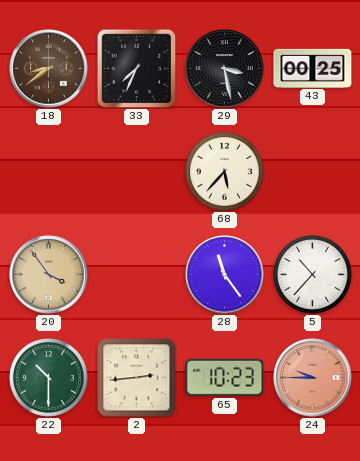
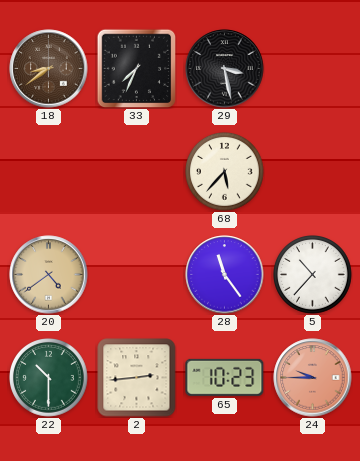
43: 00:25 -> none
20: 3:54 -> 4:39
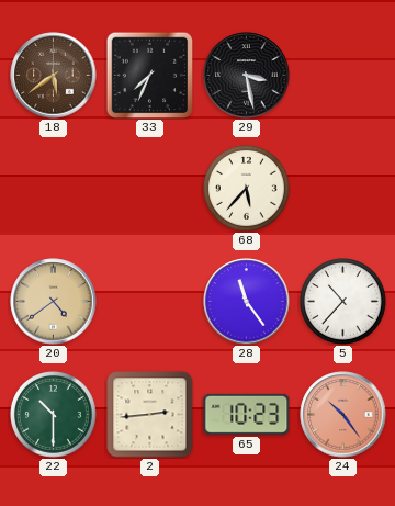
18: 8:39 -> 5:39
24: 9:45 -> 10:24
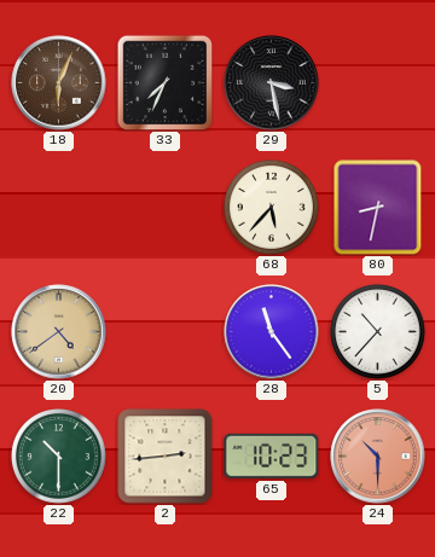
18: 5:39 -> 6:04
80: none -> 8:32
24: 10:24 -> 10:30
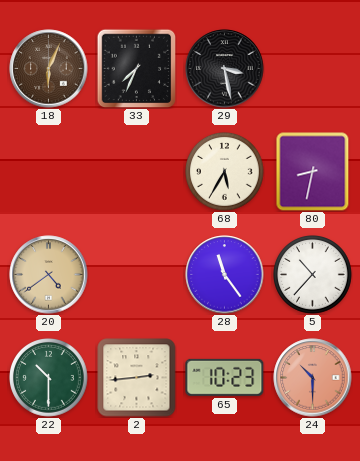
68: 5:37 -> 5:35
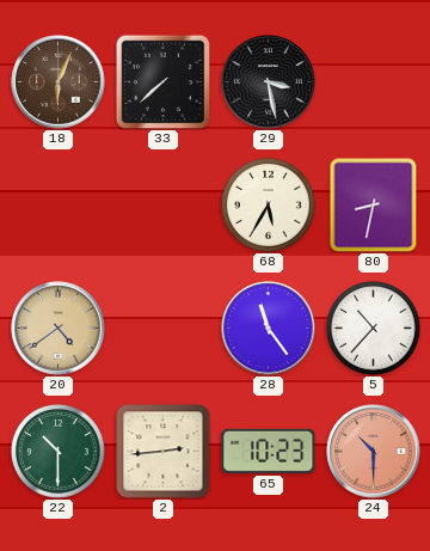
33: 7:34 -> 7:38
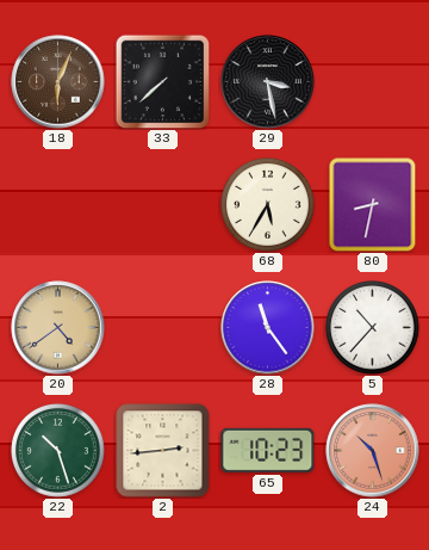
22: 10:30 -> 10:27
24: 10:30 -> 10:27
